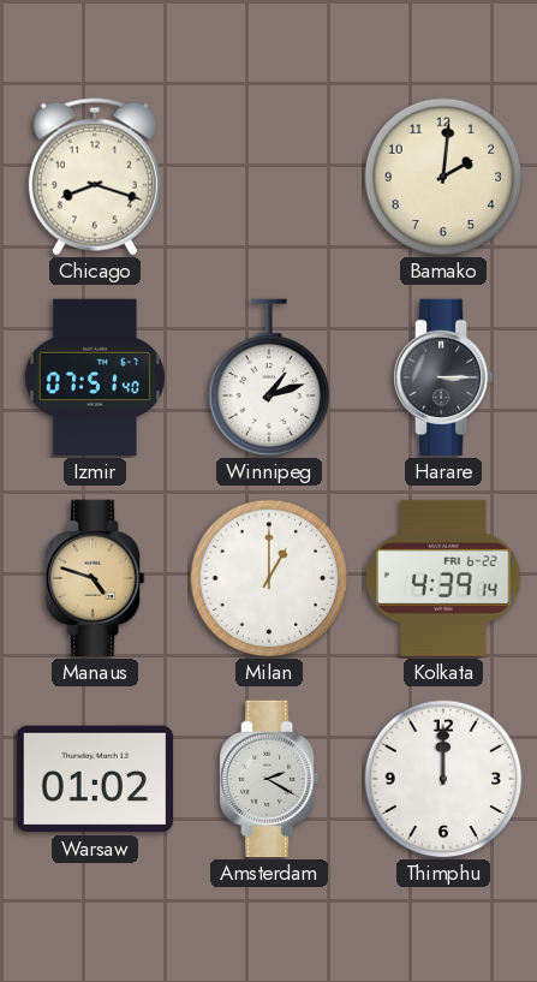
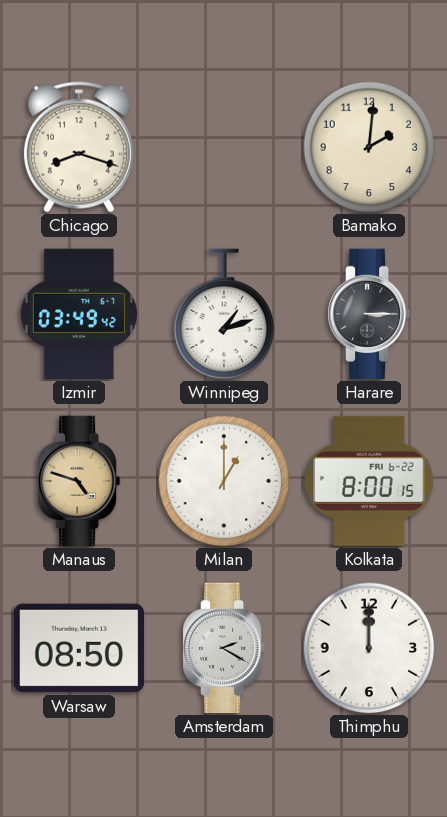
Izmir: 07:51 -> 03:49
Kolkata: 4:39 -> 8:00
Warsaw: 01:02 -> 08:50
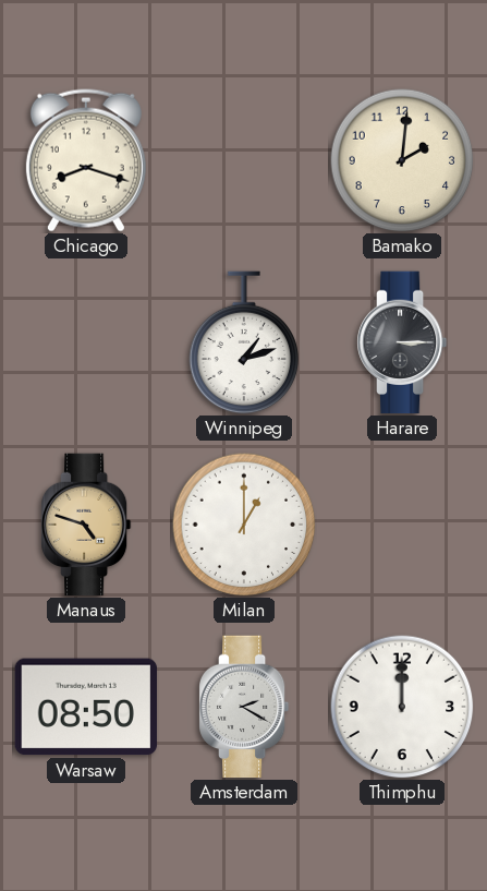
Izmir: 03:49 -> none
Kolkata: 8:00 -> none
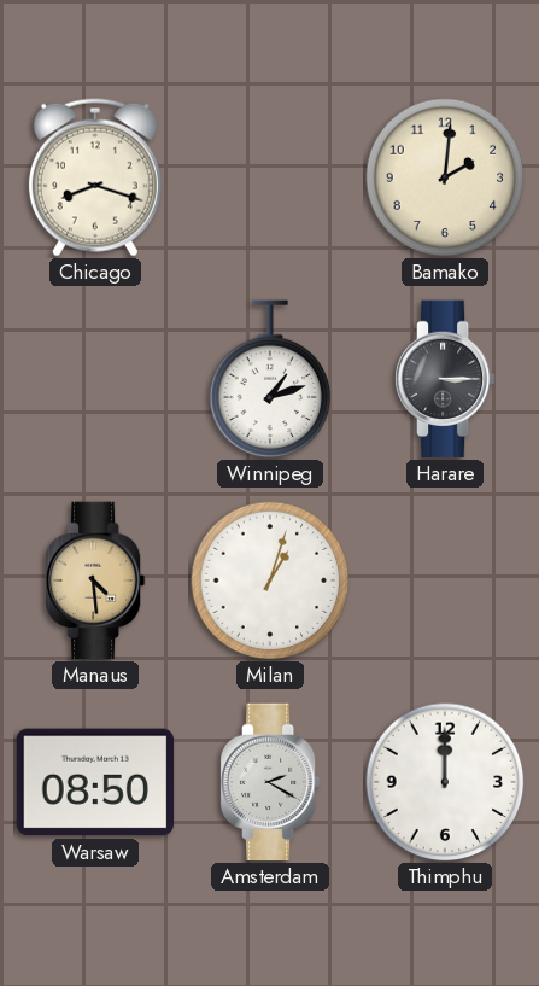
Manaus: 4:48 -> 4:29
Milan: 1:00 -> 1:03
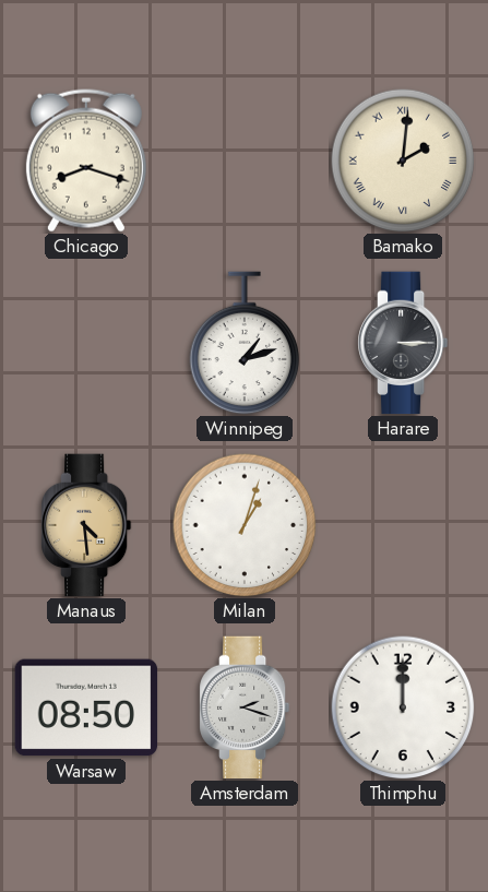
Bamako numerals: Arabic -> Roman
Amsterdam: 2:20 -> 2:18
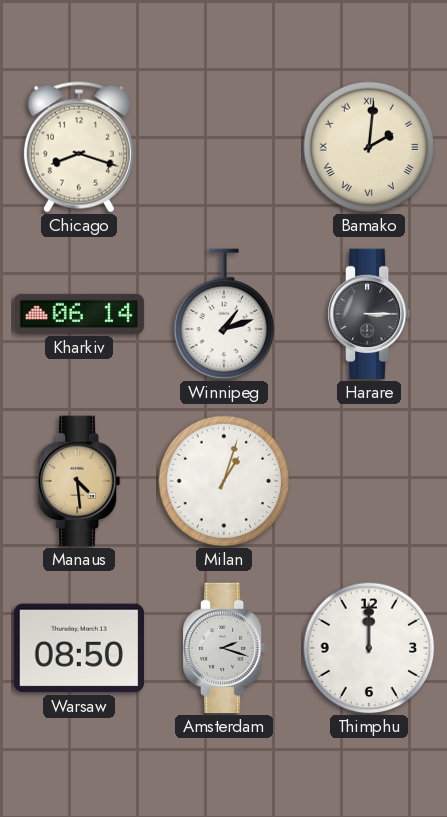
Kharkiv: none -> 06:14
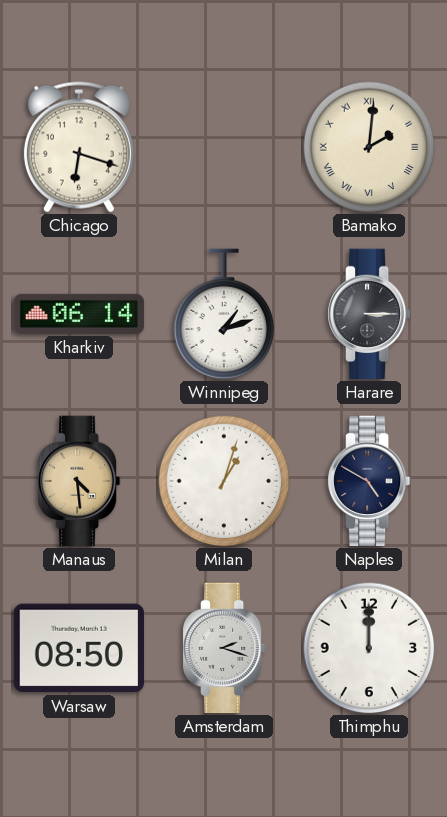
Chicago: 8:18 -> 6:18
Naples: none -> 4:50
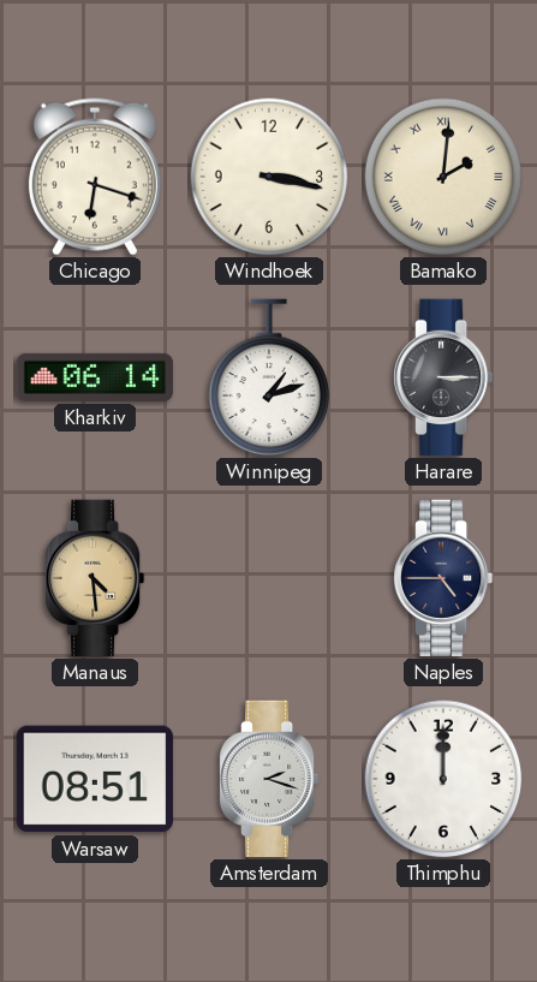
Windhoek: none -> 3:17
Milan: 1:03 -> none
Naples: 4:50 -> 4:45
Warsaw: 08:50 -> 08:51
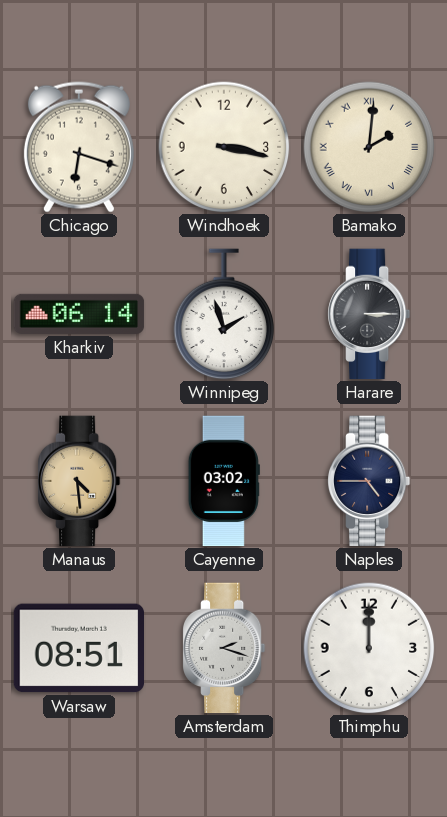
Winnipeg: 1:12 -> 1:57
Cayenne: none -> 03:02
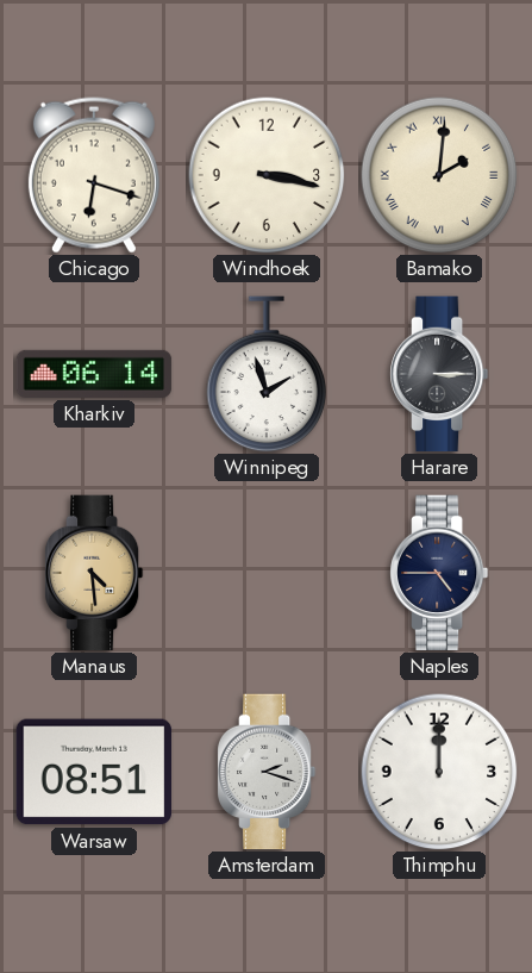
Cayenne: 03:02 -> none
